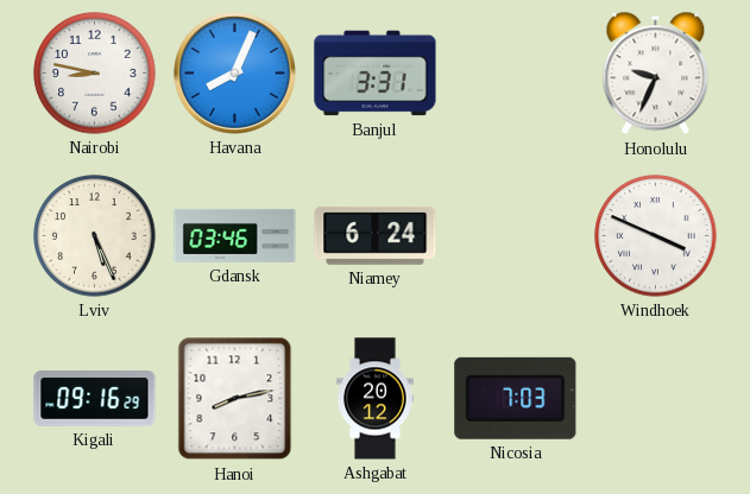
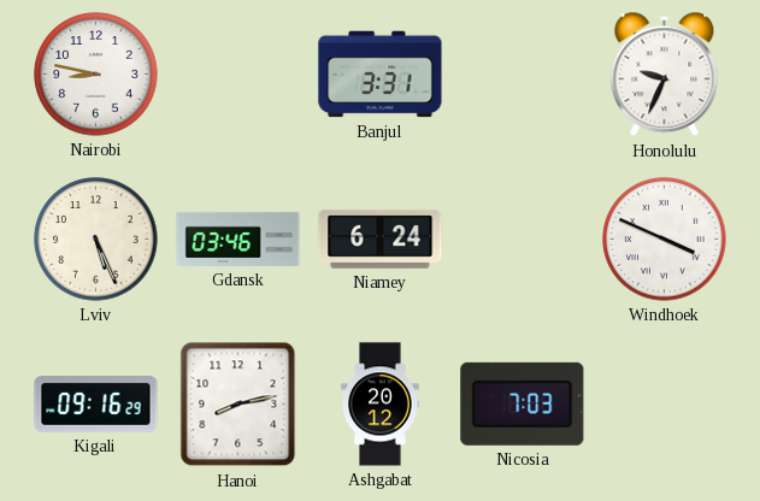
Havana: 8:04 -> none
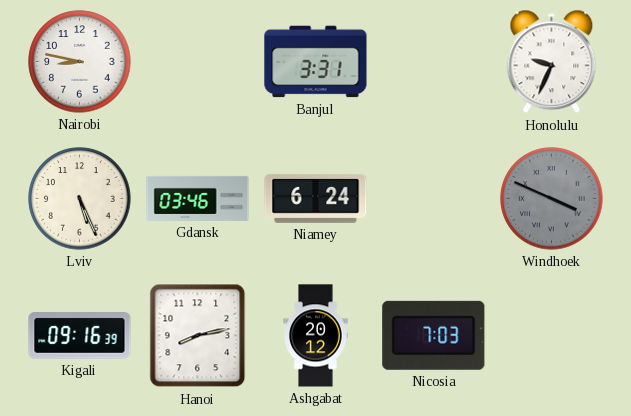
Windhoek dial: white -> grey
Kigali: 09:16:29 -> 09:16:39
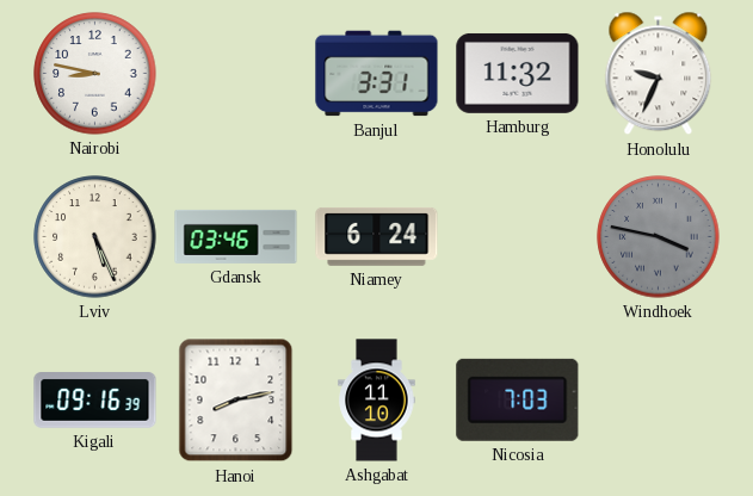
Hamburg: none -> 11:32
Windhoek: 3:49 -> 3:47
Ashgabat: 20:12 -> 11:10
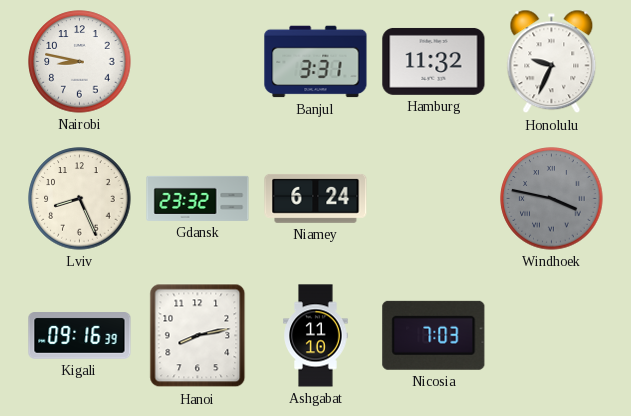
Lviv: 5:26 -> 8:26
Gdansk: 03:46 -> 23:32
